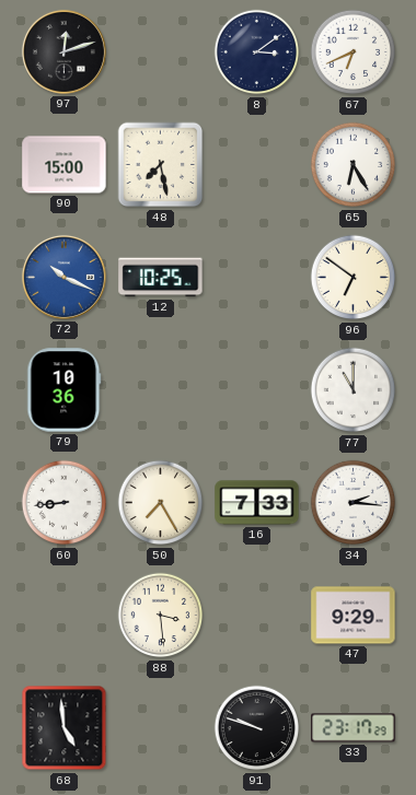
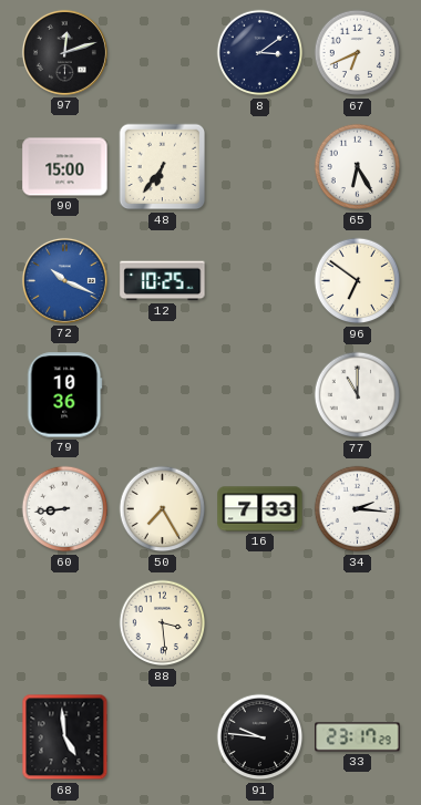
48: 7:28 -> 6:36
47: 9:29 -> none
91: 9:48 -> 9:46
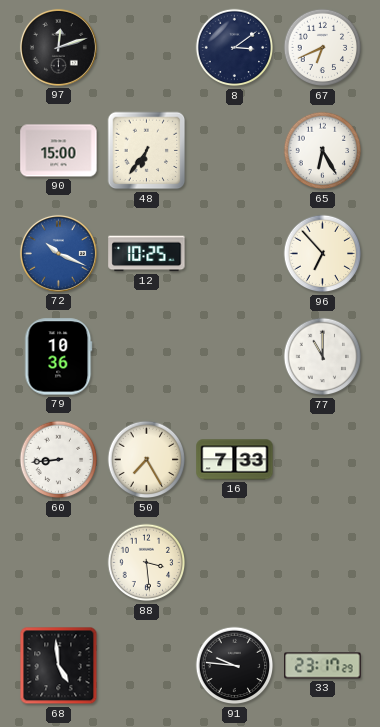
96: 6:51 -> 6:53
34: 2:16 -> none
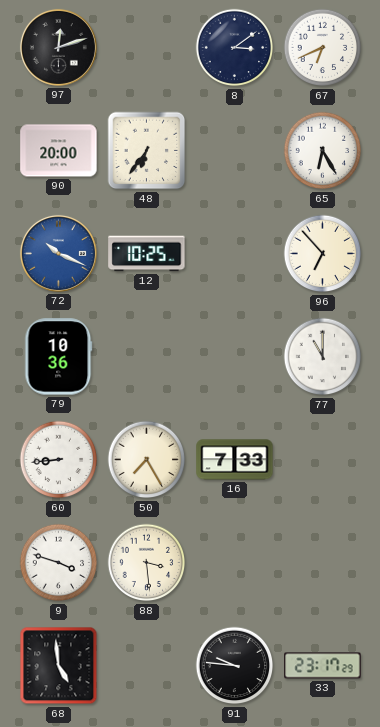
90: 15:00 -> 20:00
9: none -> 3:48
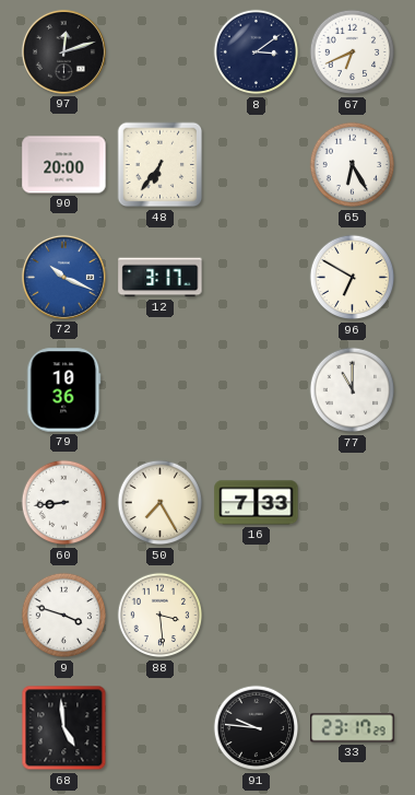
12: 10:25 -> 3:17
96: 6:53 -> 6:50
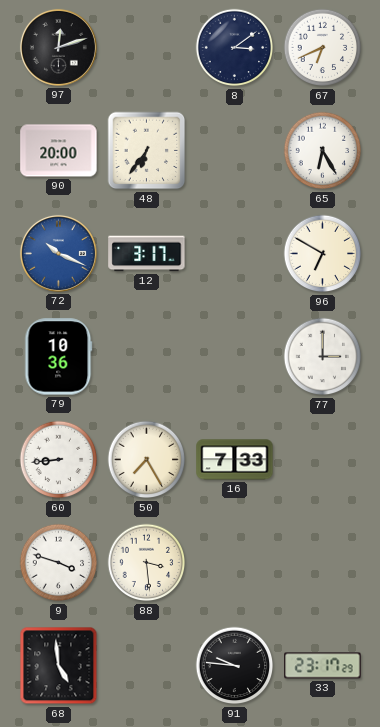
77: 11:00 -> 3:00
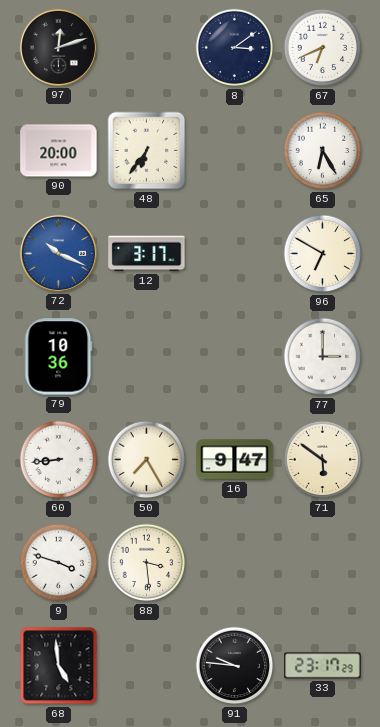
16: 7:33 -> 9:47
71: none -> 5:51
